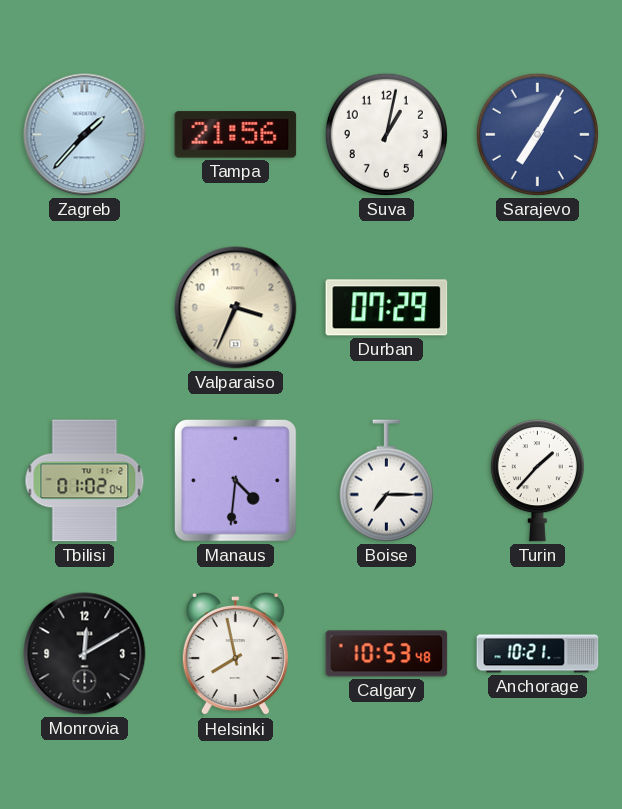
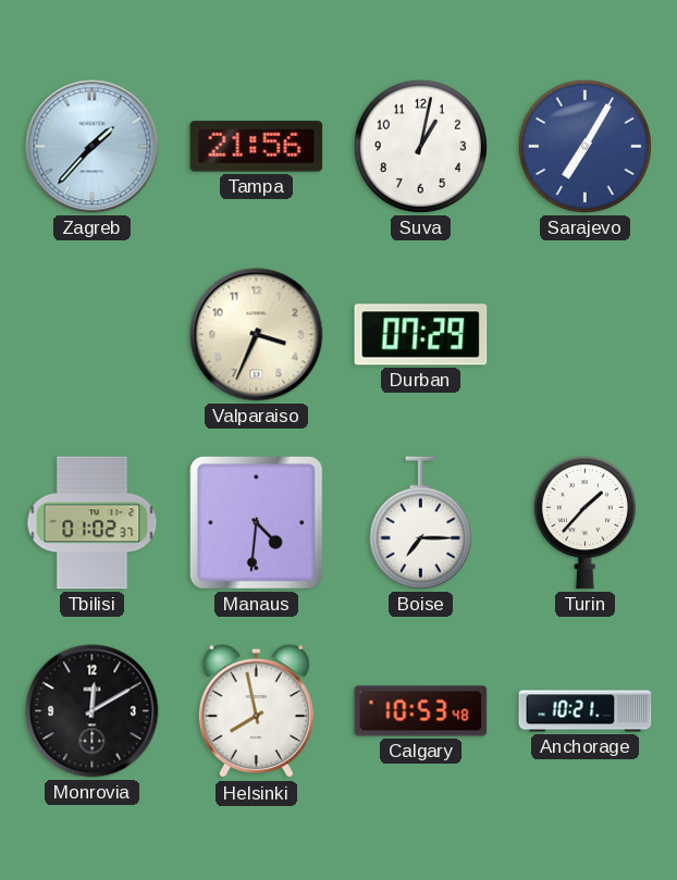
Tbilisi: 01:02:04 -> 01:02:37
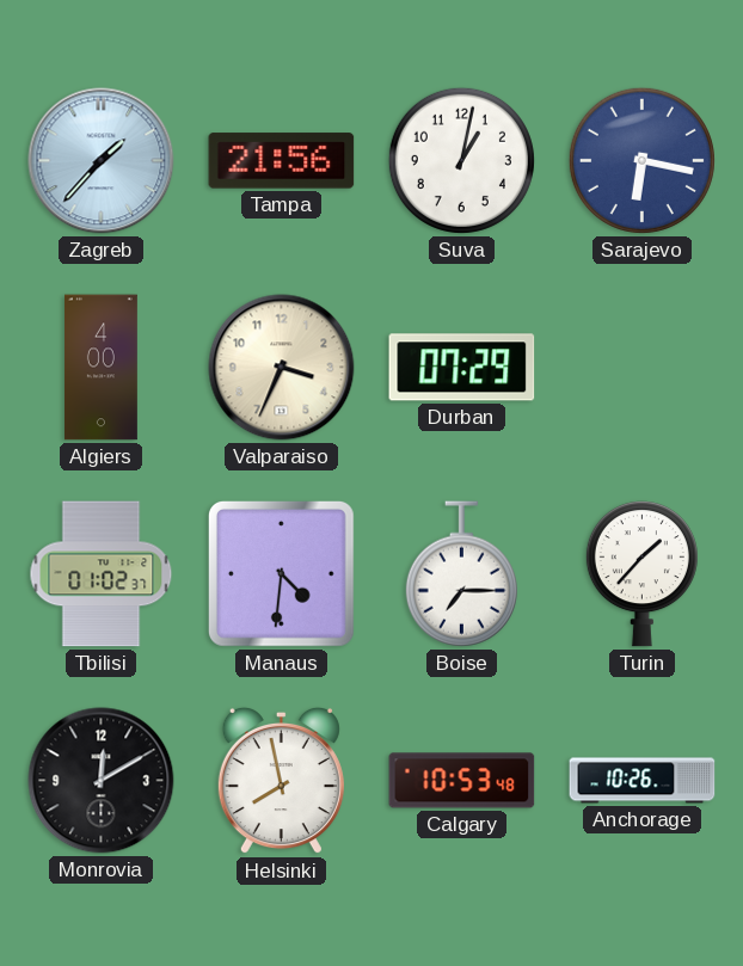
Sarajevo: 7:05 -> 6:17
Algiers: none -> 4:00
Anchorage: 10:21 -> 10:26
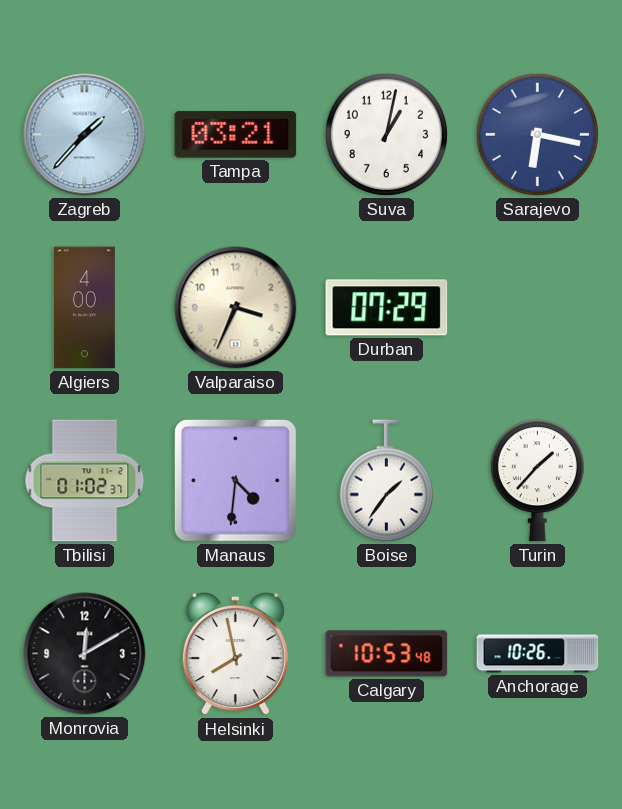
Tampa: 21:56 -> 03:21
Boise: 7:15 -> 1:36
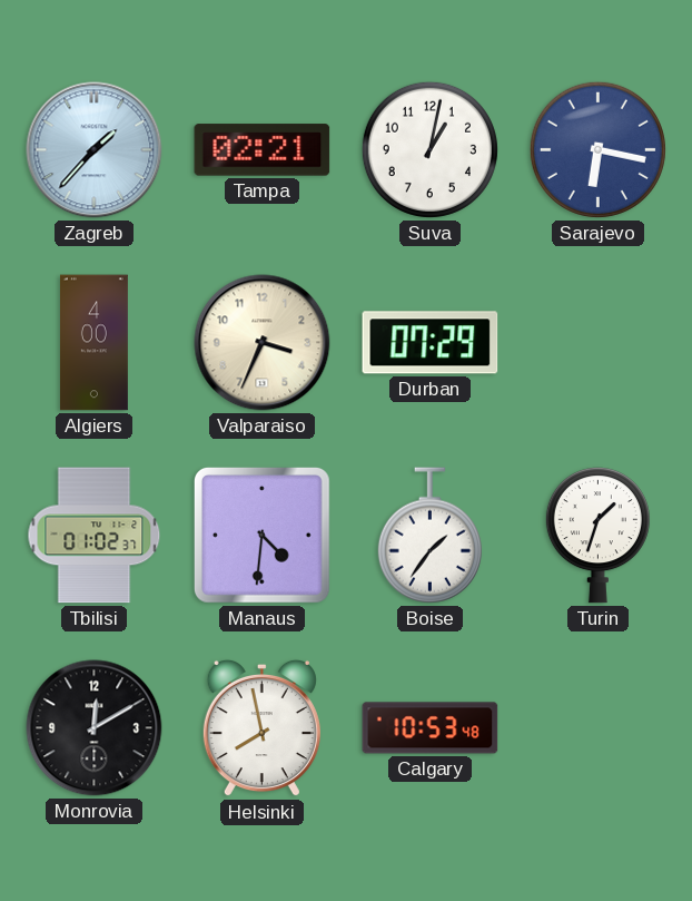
Tampa: 03:21 -> 02:21
Turin: 1:37 -> 1:33
Anchorage: 10:26 -> none
